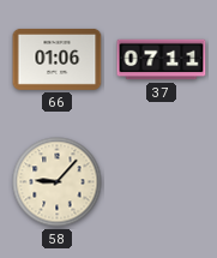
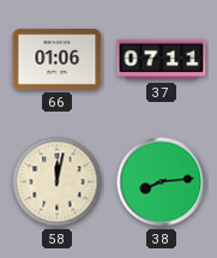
58: 9:07 -> 12:02
38: none -> 8:14
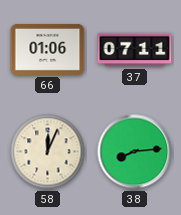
58: 12:02 -> 12:04
